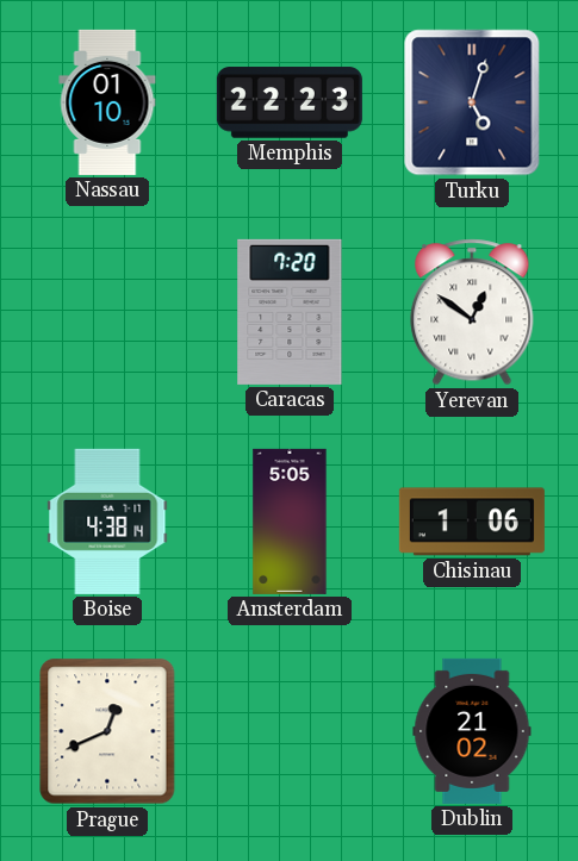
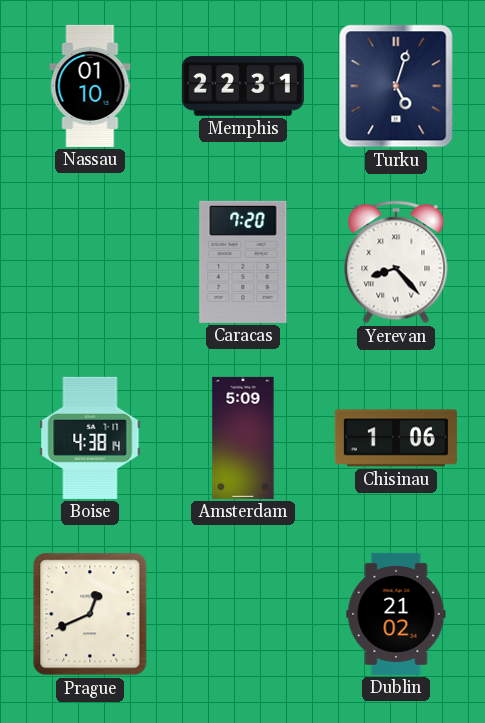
Memphis: 22:23 -> 22:31
Yerevan: 12:51 -> 8:23
Amsterdam: 5:05 -> 5:09
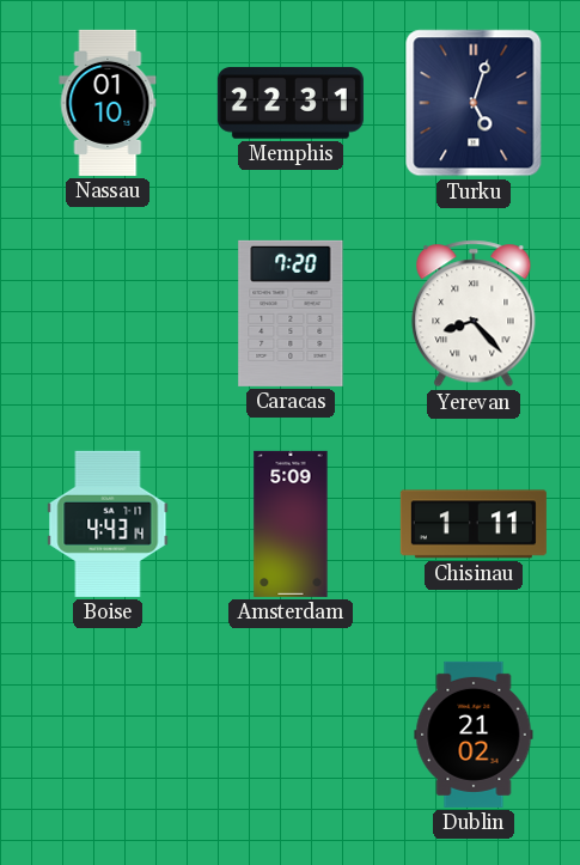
Boise: 4:38 -> 4:43
Chisinau: 1:06 -> 1:11
Prague: 12:41 -> none
